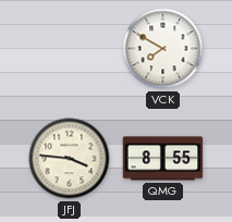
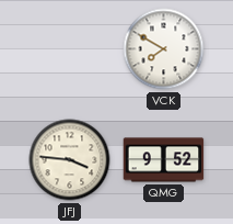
QMG: 8:55 -> 9:52
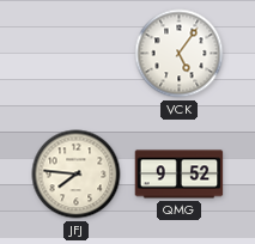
VCK: 7:50 -> 5:06
JFJ: 3:46 -> 7:46
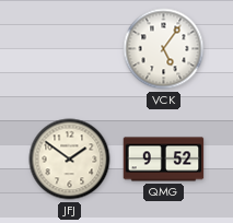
JFJ: 7:46 -> 1:51
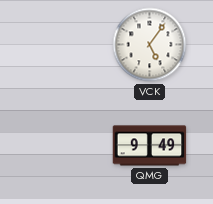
JFJ: 1:51 -> none
QMG: 9:52 -> 9:49
